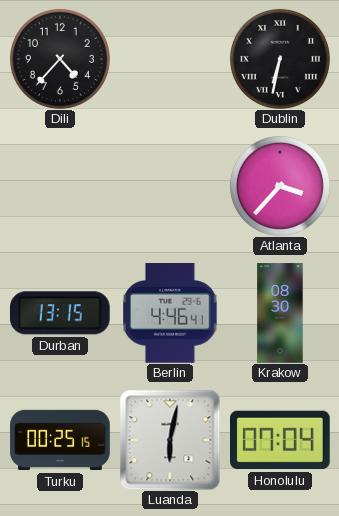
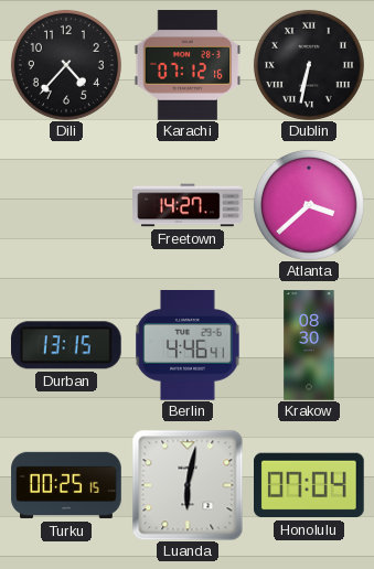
Karachi: none -> 07:12
Freetown: none -> 14:27
Atlanta: 3:37 -> 3:38
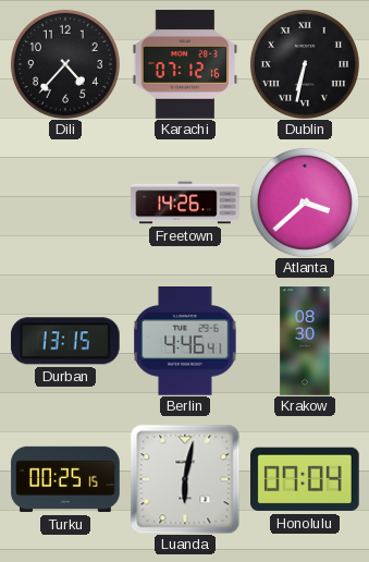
Freetown: 14:27 -> 14:26
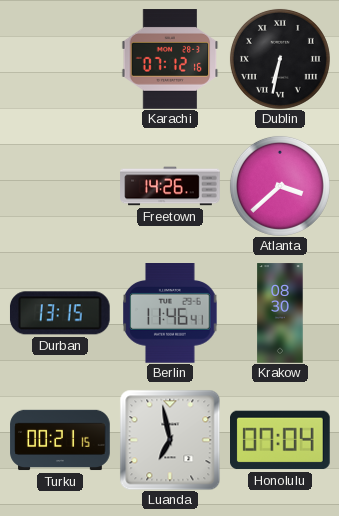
Dili: 4:37 -> none
Berlin: 4:46 -> 11:46
Turku: 00:25 -> 00:21
Luanda: 6:02 -> 6:58
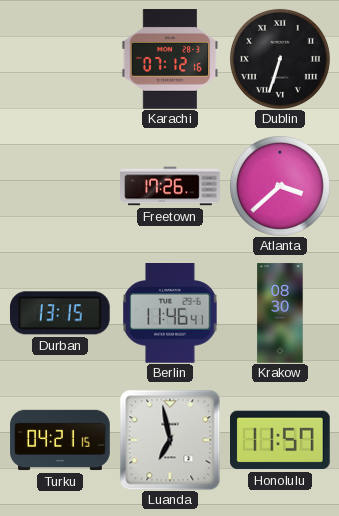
Dublin: 6:32 -> 6:33
Freetown: 14:26 -> 17:26
Turku: 00:21 -> 04:21
Honolulu: 07:04 -> 11:57
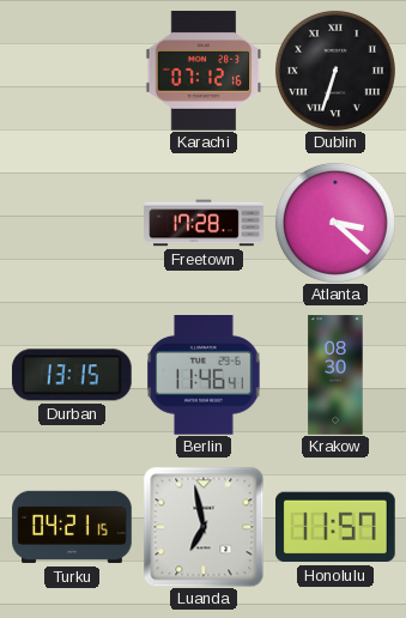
Freetown: 17:26 -> 17:28
Atlanta: 3:38 -> 3:22
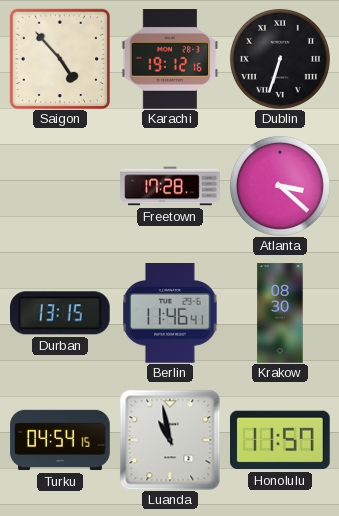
Saigon: none -> 4:53
Karachi: 07:12 -> 19:12
Turku: 04:21 -> 04:54
Luanda: 6:58 -> 10:58
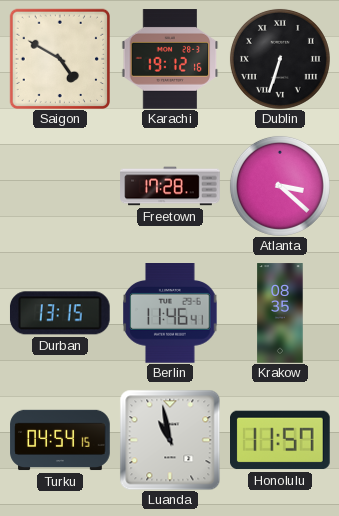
Saigon: 4:53 -> 4:50
Krakow: 08:30 -> 08:35
